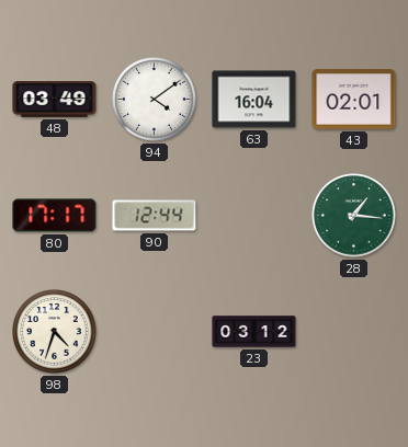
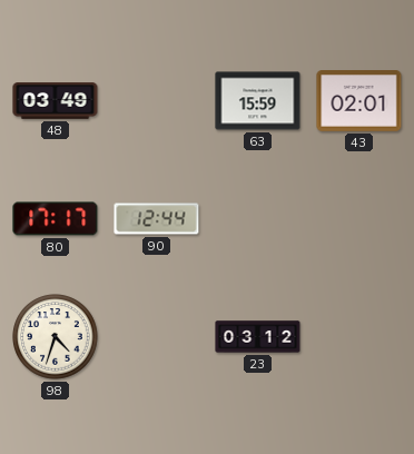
94: 4:09 -> none
63: 16:04 -> 15:59
28: 1:16 -> none
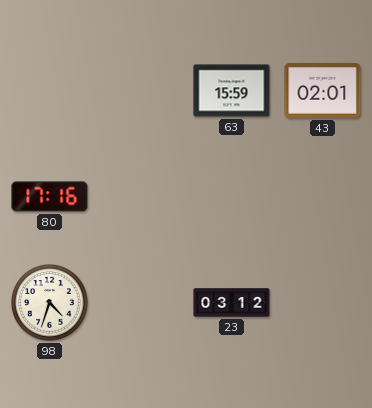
48: 03:49 -> none
80: 17:17 -> 17:16
90: 12:44 -> none
